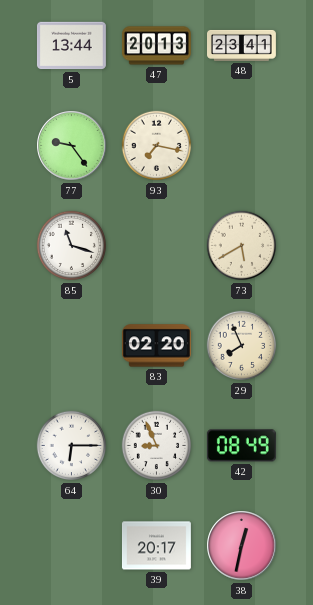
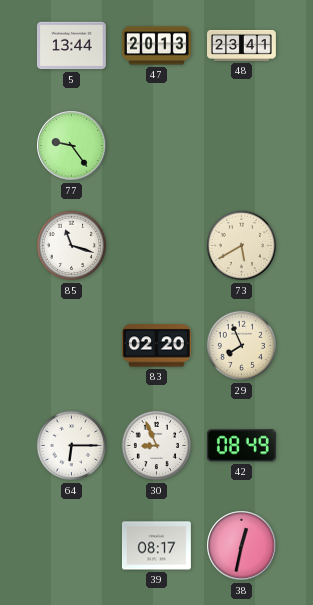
93: 7:17 -> none
39: 20:17 -> 08:17
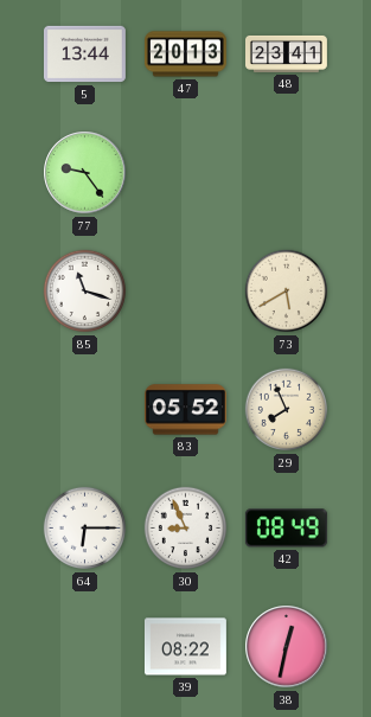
83: 02:20 -> 05:52
39: 08:17 -> 08:22
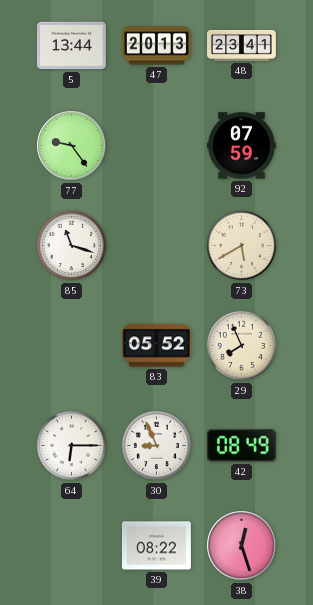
92: none -> 07:59
38: 12:32 -> 12:27
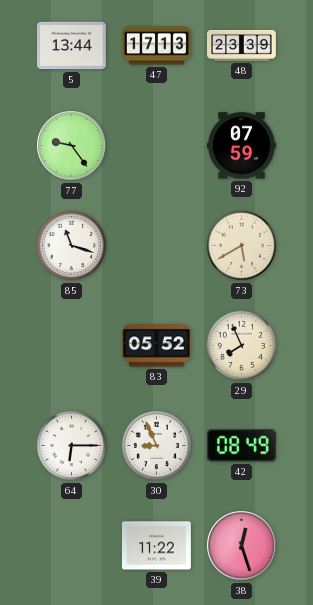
47: 20:13 -> 17:13
48: 23:41 -> 23:39
39: 08:22 -> 11:22
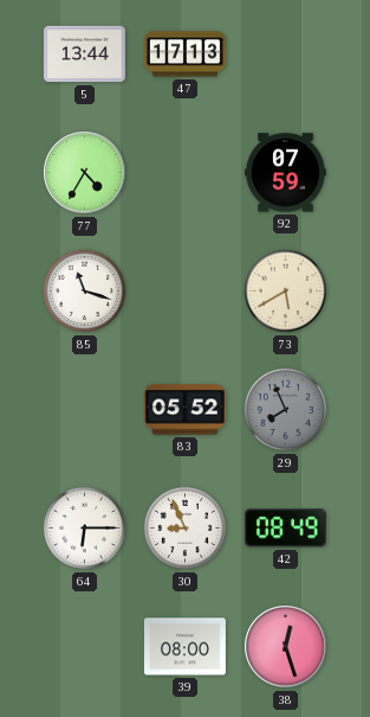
48: 23:39 -> none
77: 9:24 -> 4:35
29 dial: cream -> grey
39: 11:22 -> 08:00
